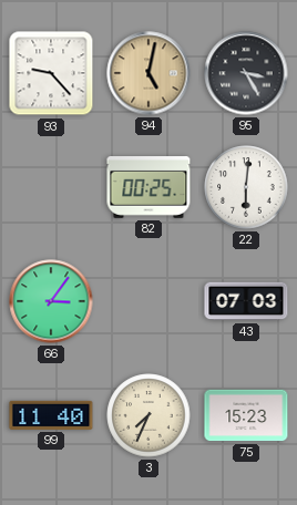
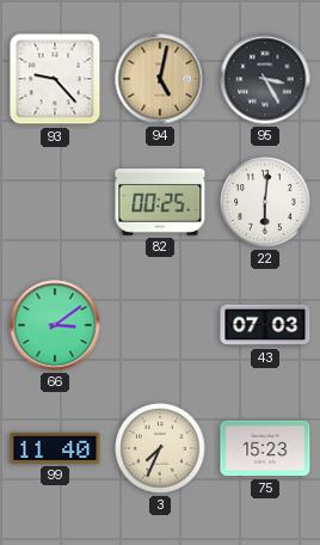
66: 3:06 -> 3:09
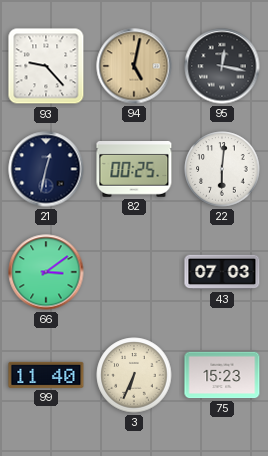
95: 3:25 -> 12:17
21: none -> 12:32
3: 7:34 -> 6:34
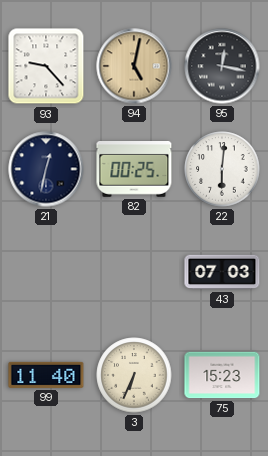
66: 3:09 -> none
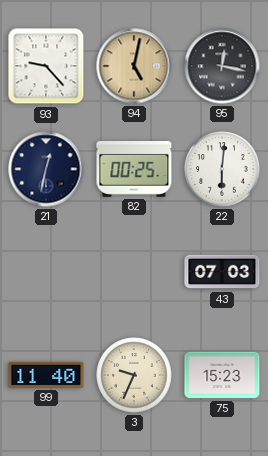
3: 6:34 -> 9:34
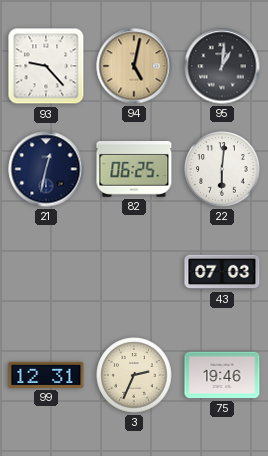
95: 12:17 -> 1:01
82: 00:25 -> 06:25
99: 11:40 -> 12:31
3: 9:34 -> 2:34
75: 15:23 -> 19:46
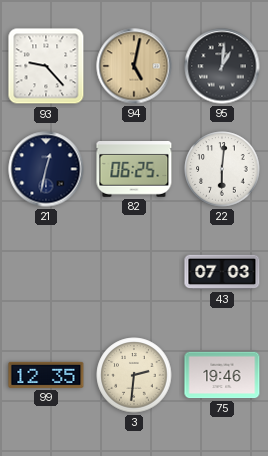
99: 12:31 -> 12:35
3: 2:34 -> 2:31
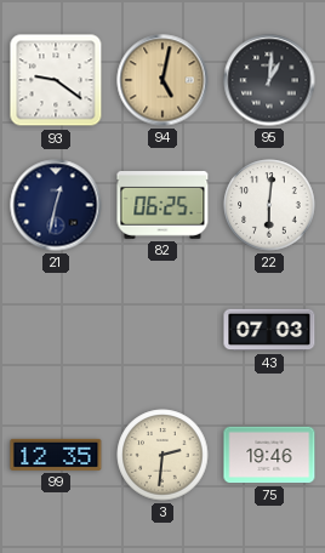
93: 9:23 -> 9:21
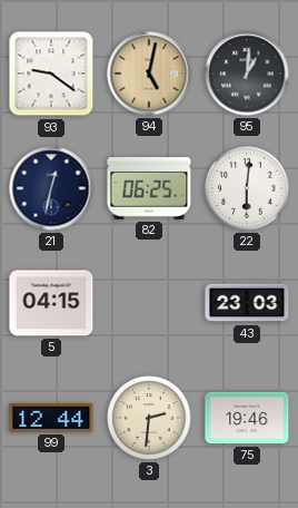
5: none -> 04:15
43: 07:03 -> 23:03
99: 12:35 -> 12:44
